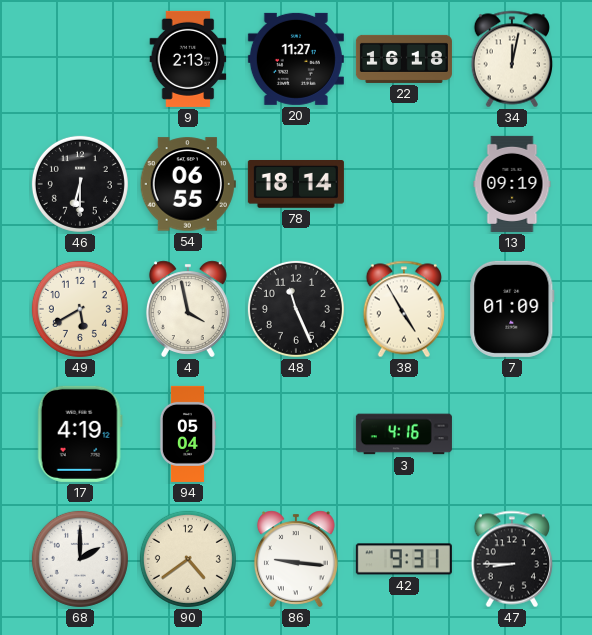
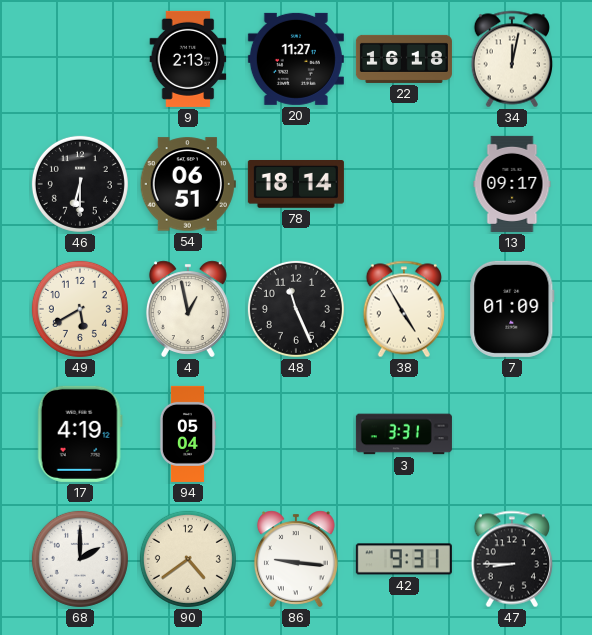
54: 06:55 -> 06:51
13: 09:19 -> 09:17
4: 3:58 -> 12:58
3: 4:16 -> 3:31
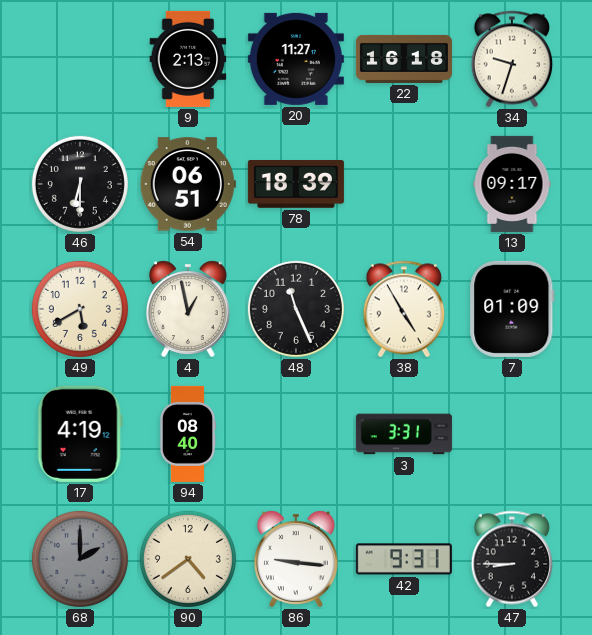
34: 12:02 -> 9:33
78: 18:14 -> 18:39
94: 05:04 -> 08:40
68 dial: white -> grey
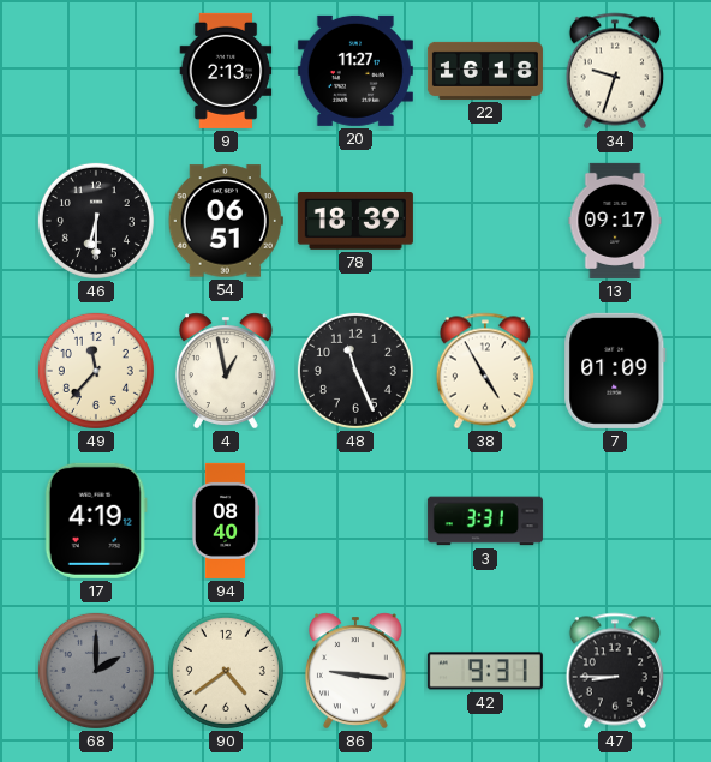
49: 5:40 -> 11:37
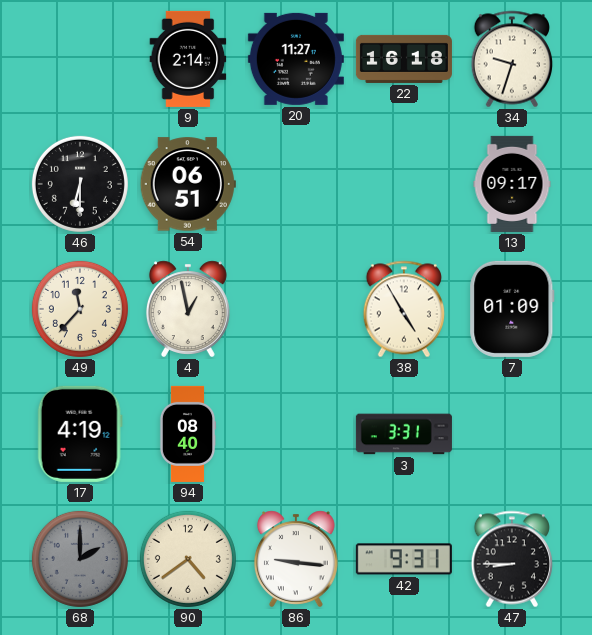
9: 2:13 -> 2:14
78: 18:39 -> none
48: 11:26 -> none
